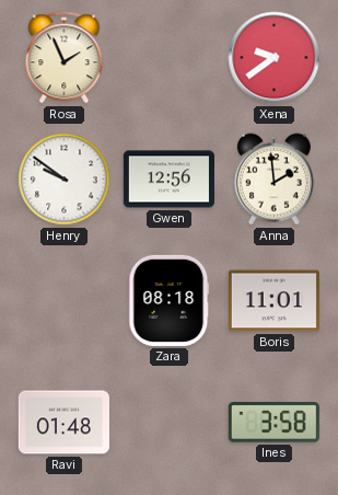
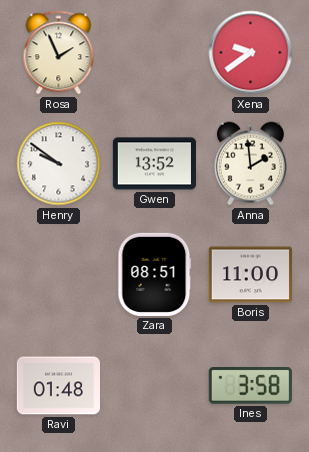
Gwen: 12:56 -> 13:52
Zara: 08:18 -> 08:51
Boris: 11:01 -> 11:00
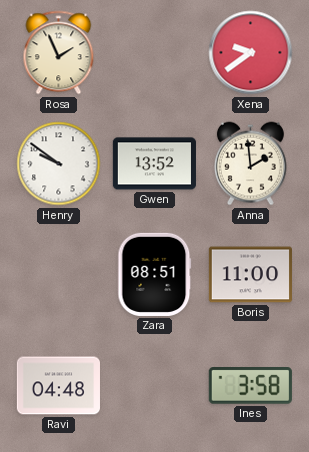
Ravi: 01:48 -> 04:48
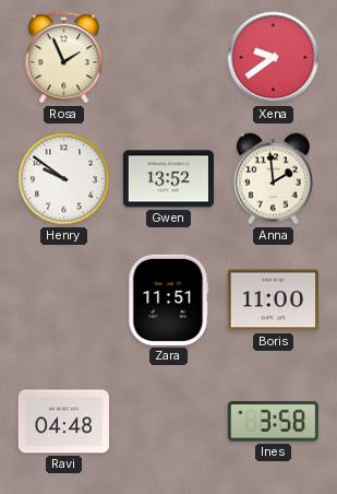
Zara: 08:51 -> 11:51
